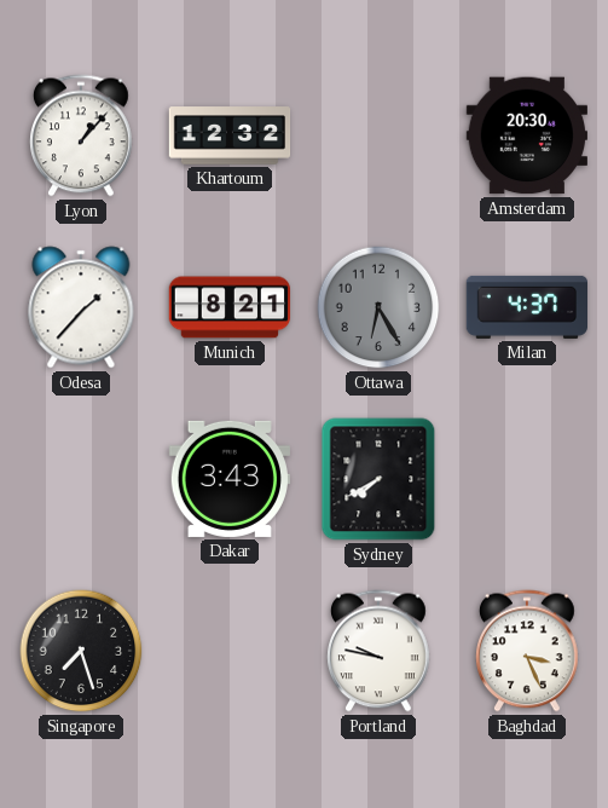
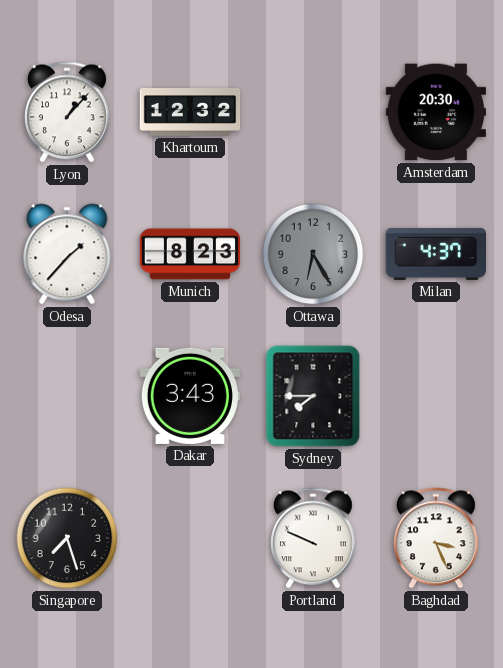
Munich: 8:21 -> 8:23
Sydney: 7:40 -> 7:45
Portland: 9:47 -> 9:49
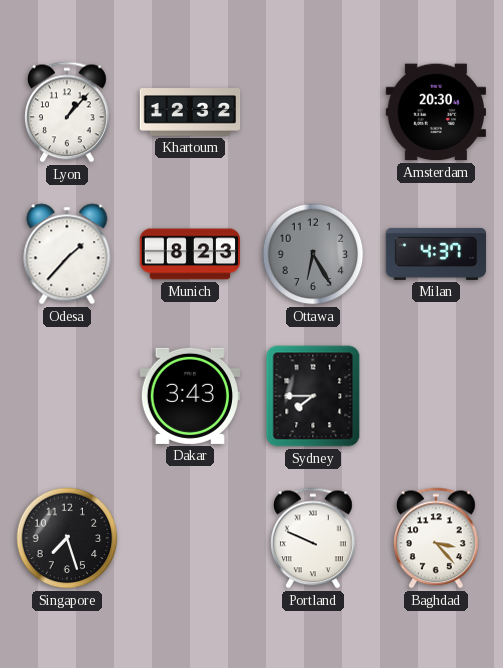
Baghdad: 3:26 -> 3:23
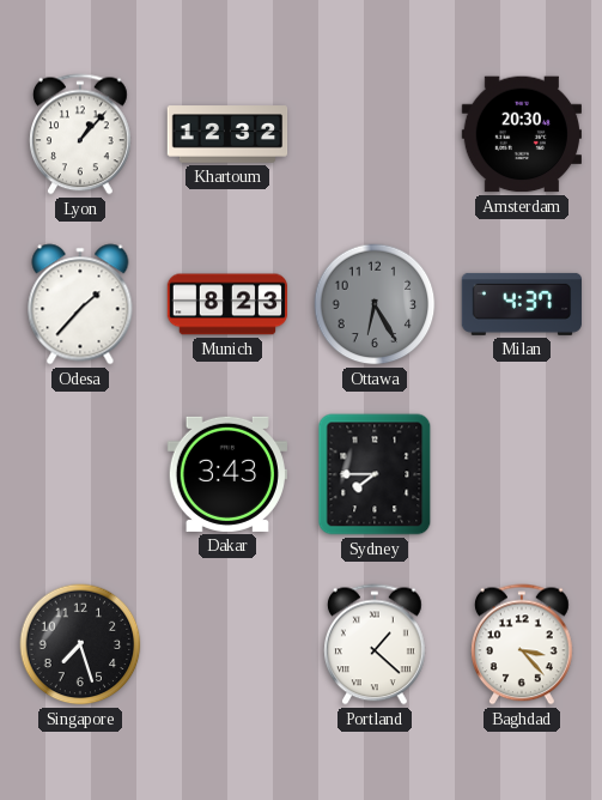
Portland: 9:49 -> 1:22
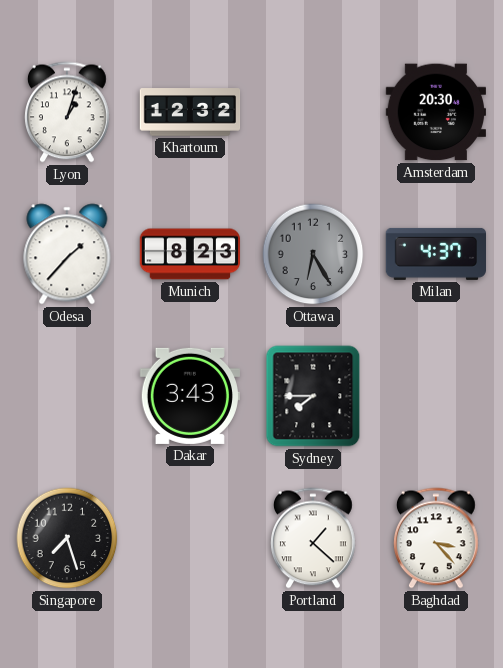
Lyon: 1:07 -> 1:03
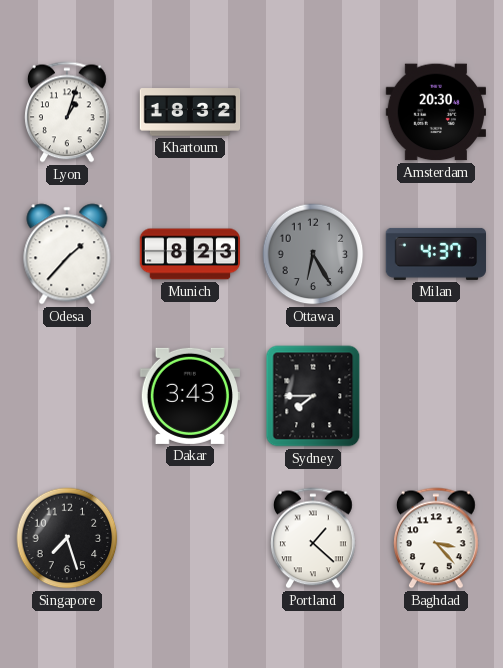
Khartoum: 12:32 -> 18:32
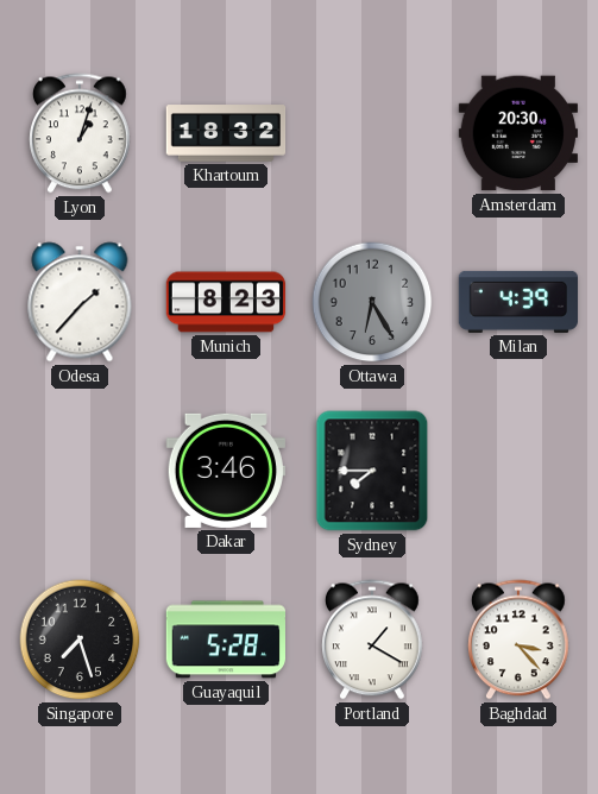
Milan: 4:37 -> 4:39
Dakar: 3:43 -> 3:46
Guayaquil: none -> 5:28
Portland: 1:22 -> 1:20
